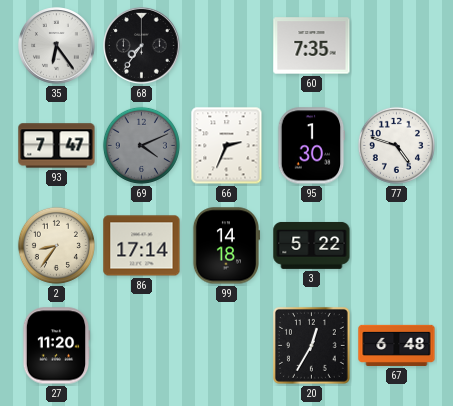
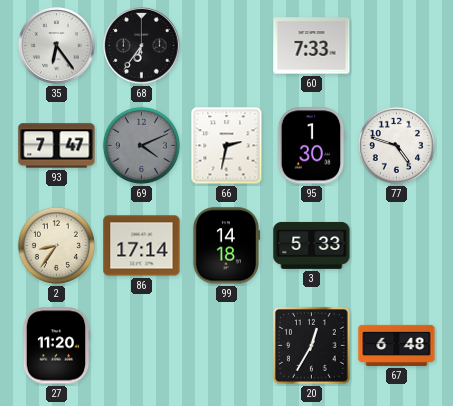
68: 7:36 -> 6:36
60: 7:35 -> 7:33
66: 2:34 -> 2:32
3: 5:22 -> 5:33
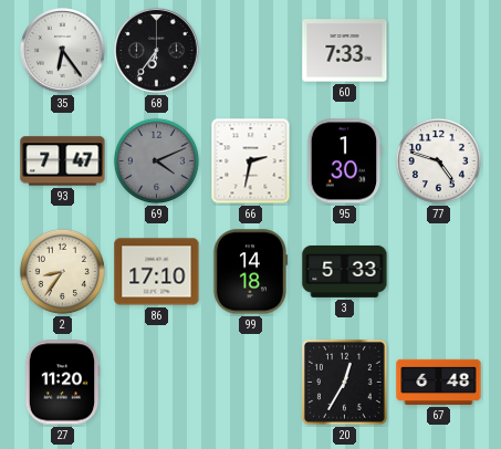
86: 17:14 -> 17:10
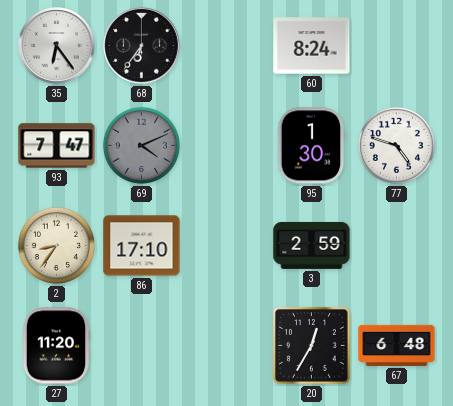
60: 7:33 -> 8:24
66: 2:32 -> none
99: 14:18 -> none
3: 5:33 -> 2:59
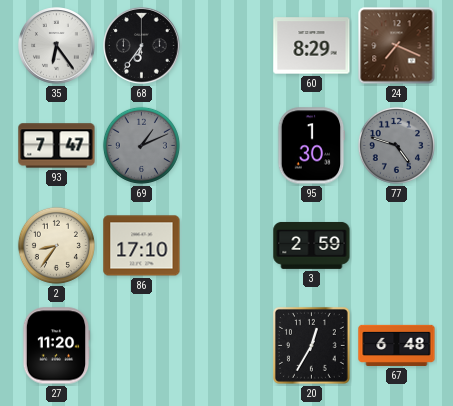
60: 8:24 -> 8:29
24: none -> 7:19
69: 4:11 -> 1:11
77 dial: white -> grey
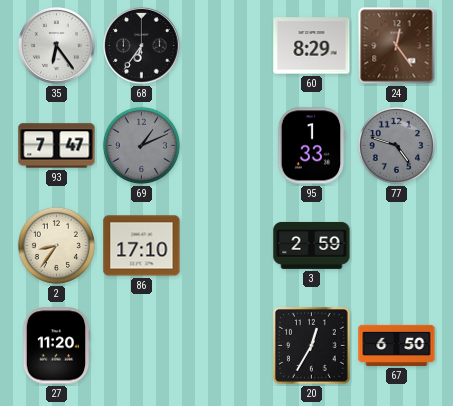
24: 7:19 -> 12:24
95: 1:30 -> 1:33
67: 6:48 -> 6:50
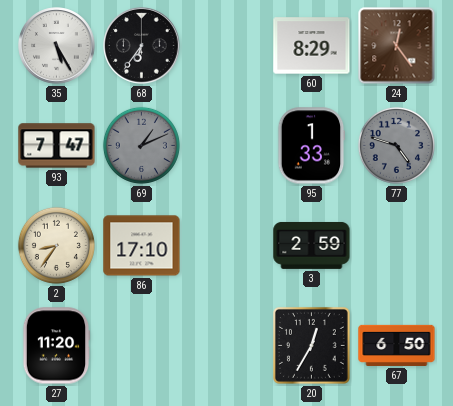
35: 6:24 -> 5:25
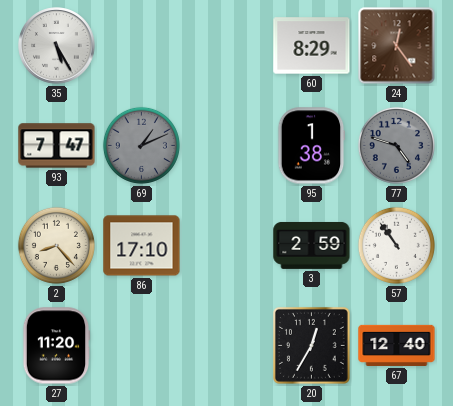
68: 6:36 -> none
95: 1:33 -> 1:38
2: 8:36 -> 8:23
57: none -> 10:54
67: 6:50 -> 12:40
